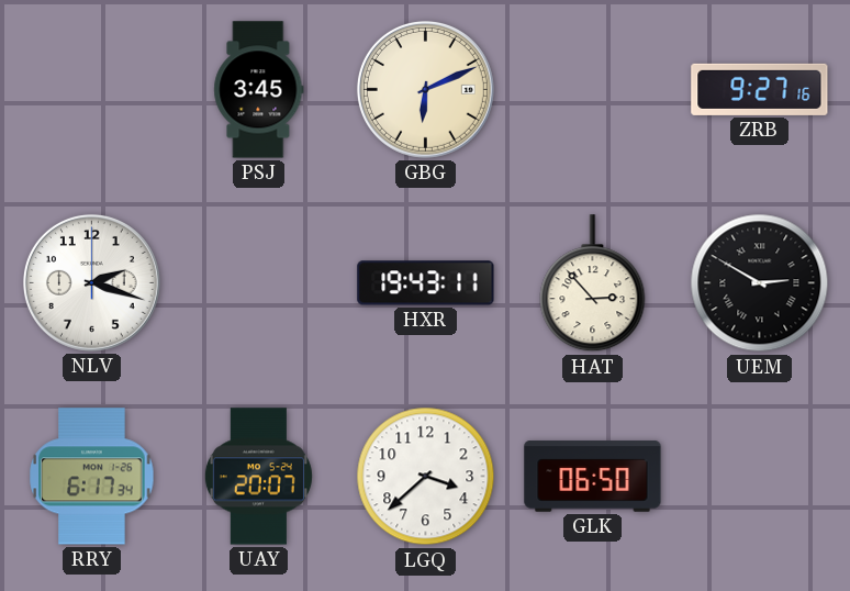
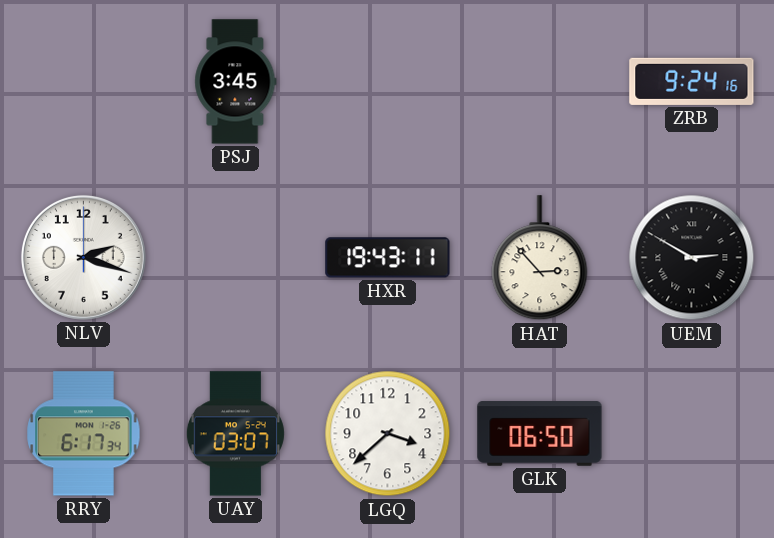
GBG: 6:11 -> none
ZRB: 9:27 -> 9:24
UAY: 20:07 -> 03:07
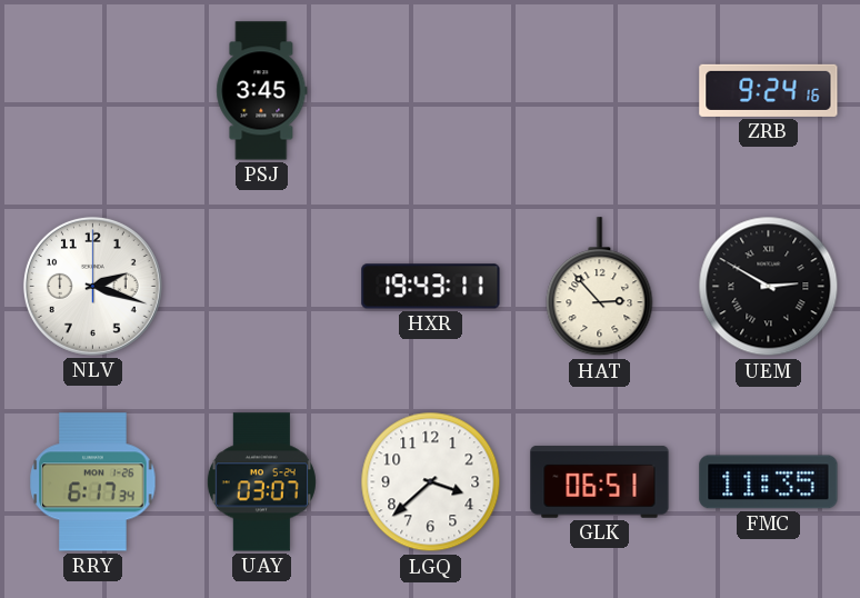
GLK: 06:50 -> 06:51
FMC: none -> 11:35
